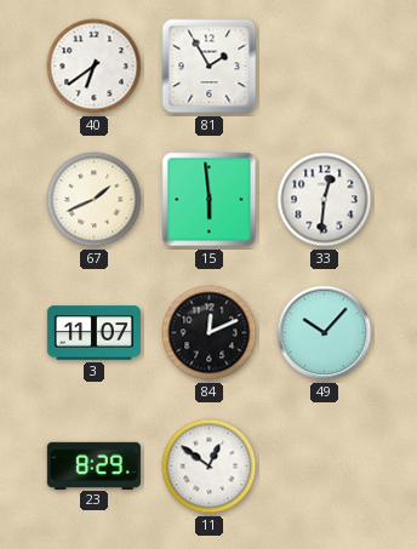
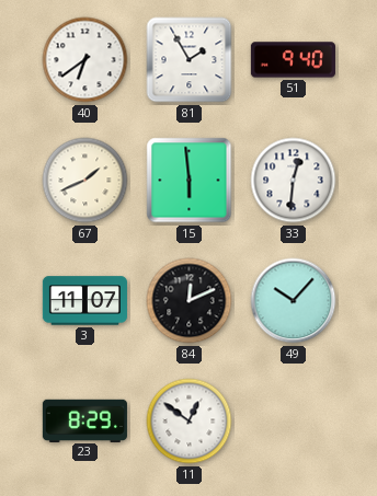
51: none -> 9:40
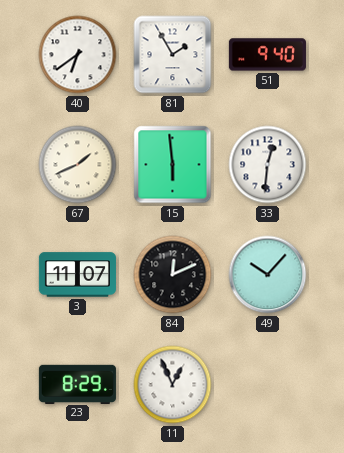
11: 12:51 -> 12:56
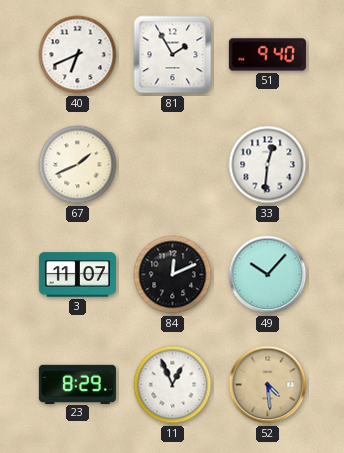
40: 6:39 -> 6:41
15: 5:59 -> none
52: none -> 4:29
